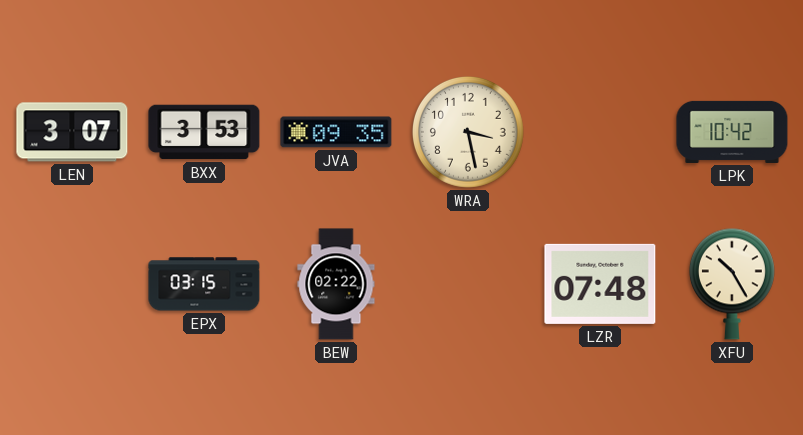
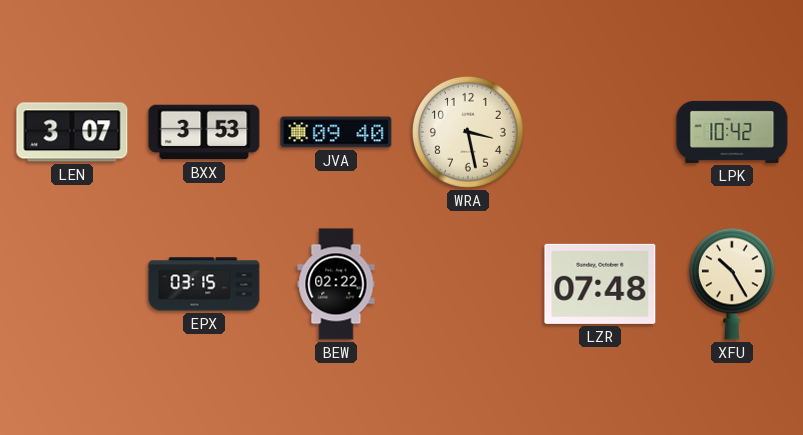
JVA: 09:35 -> 09:40
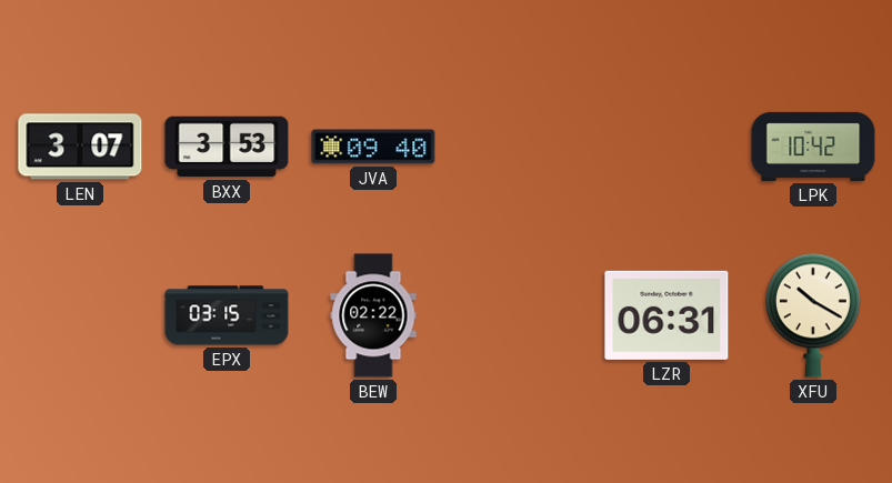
WRA: 3:28 -> none
LZR: 07:48 -> 06:31
XFU: 10:25 -> 10:20
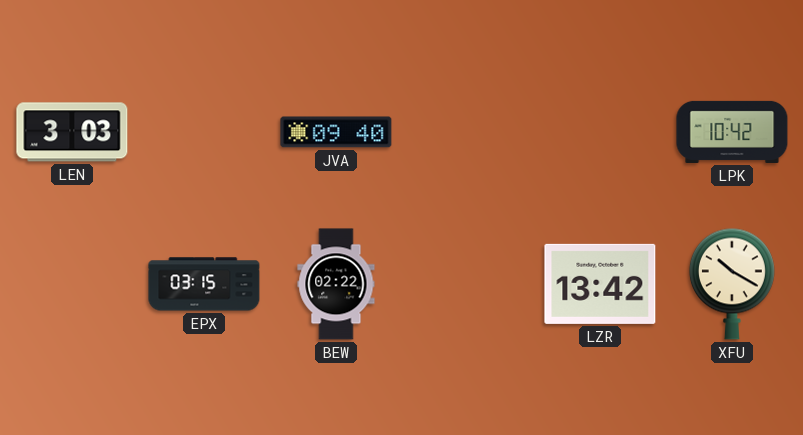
LEN: 3:07 -> 3:03
BXX: 3:53 -> none
LZR: 06:31 -> 13:42
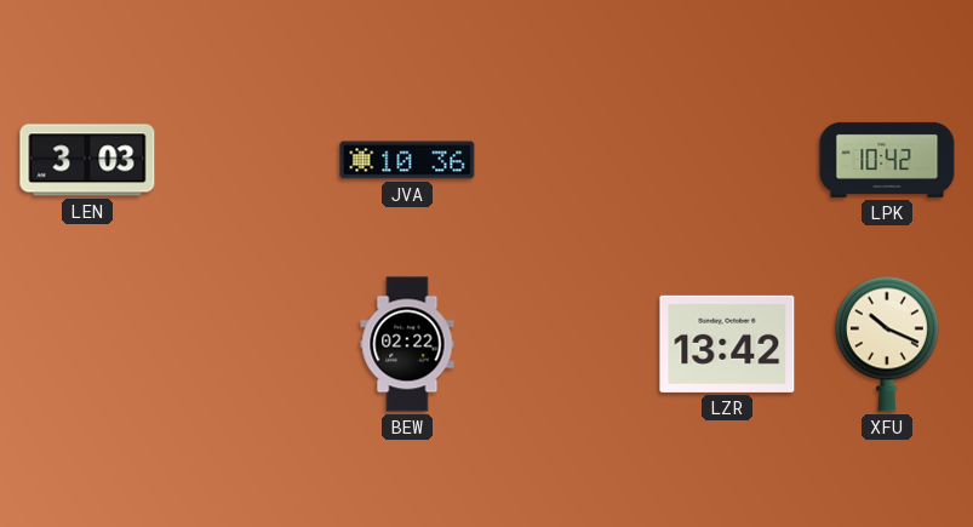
JVA: 09:40 -> 10:36
EPX: 03:15 -> none
XFU: 10:20 -> 10:19
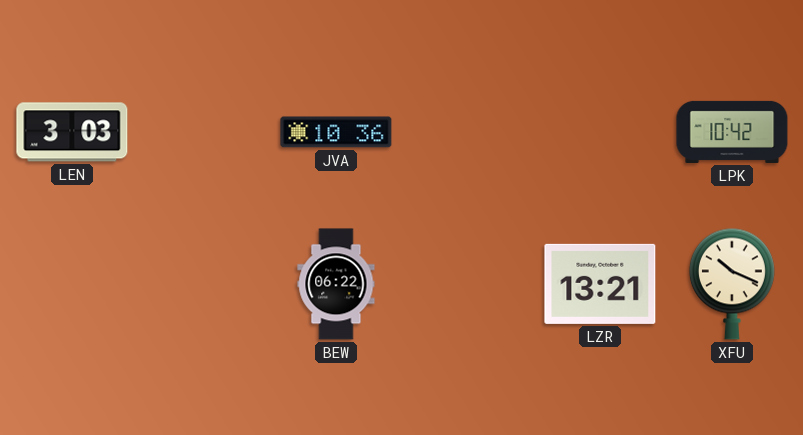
BEW: 02:22 -> 06:22
LZR: 13:42 -> 13:21
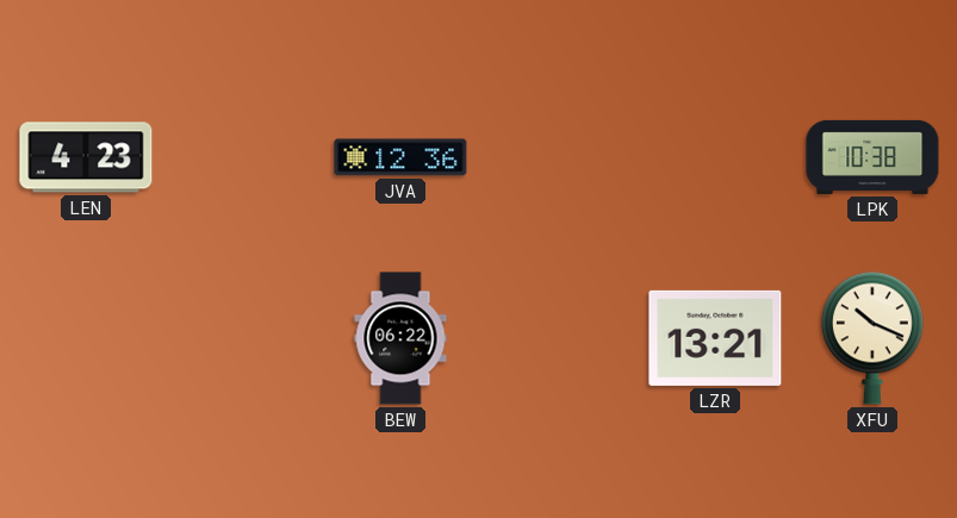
LEN: 3:03 -> 4:23
JVA: 10:36 -> 12:36
LPK: 10:42 -> 10:38
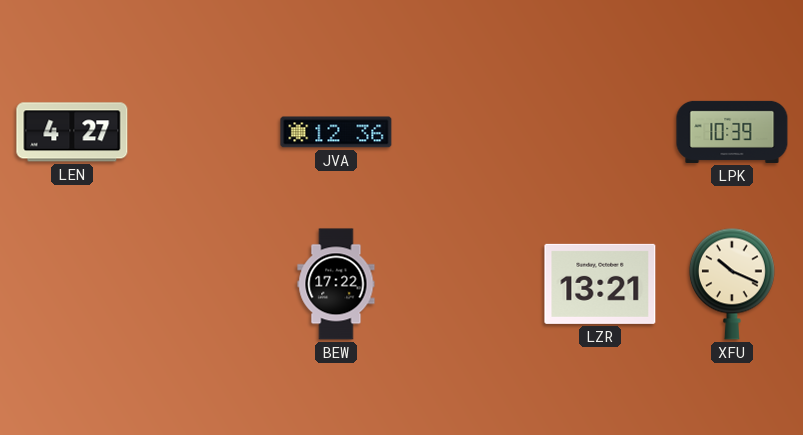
LEN: 4:23 -> 4:27
LPK: 10:38 -> 10:39
BEW: 06:22 -> 17:22
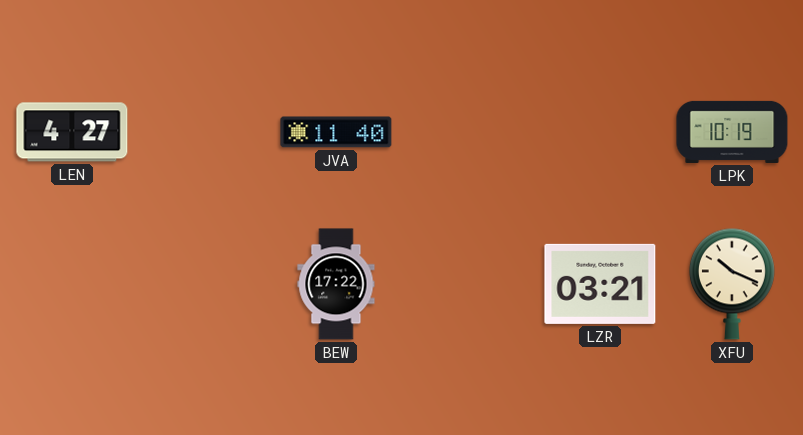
JVA: 12:36 -> 11:40
LPK: 10:39 -> 10:19
LZR: 13:21 -> 03:21
